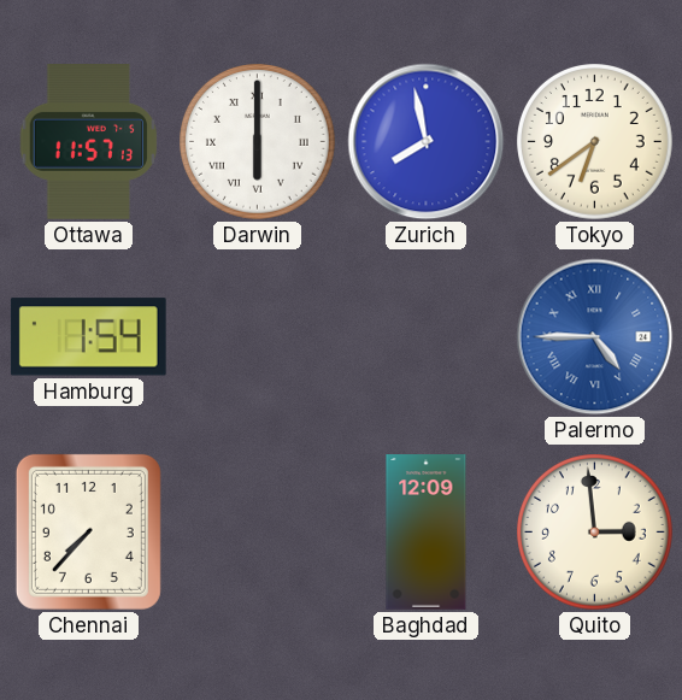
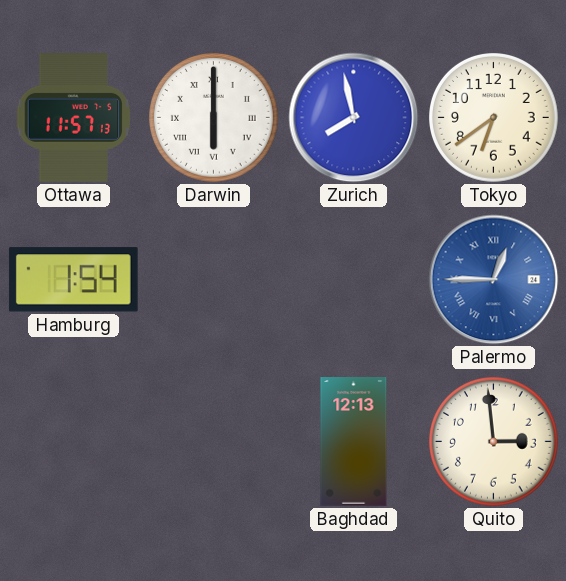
Palermo: 4:45 -> 12:45
Chennai: 7:37 -> none
Baghdad: 12:09 -> 12:13
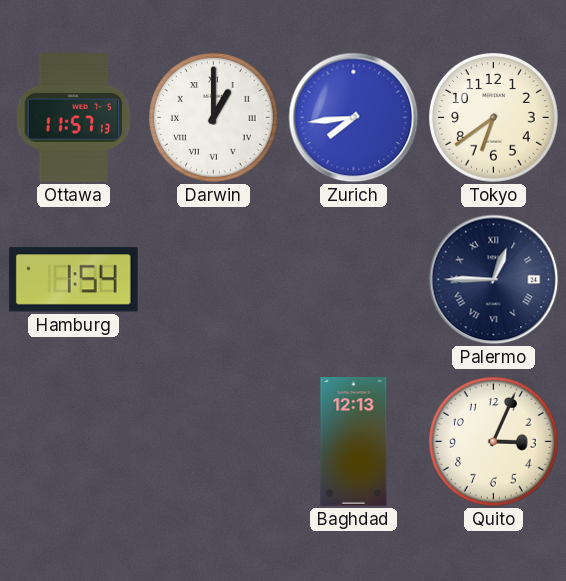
Darwin: 6:00 -> 1:00
Zurich: 7:58 -> 7:44
Palermo dial: blue -> navy
Quito: 2:59 -> 3:04
